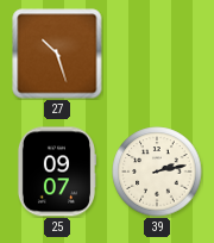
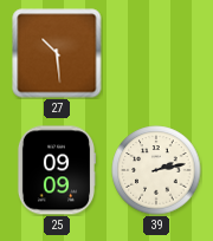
27: 10:27 -> 10:29
25: 09:07 -> 09:09
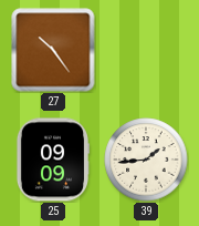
27: 10:29 -> 10:24
39: 2:13 -> 1:44
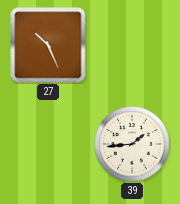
27: 10:24 -> 10:26
25: 09:09 -> none
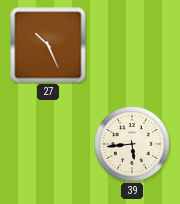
39: 1:44 -> 5:44
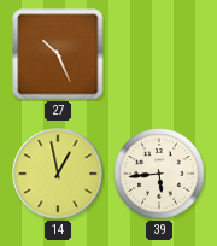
14: none -> 12:58
